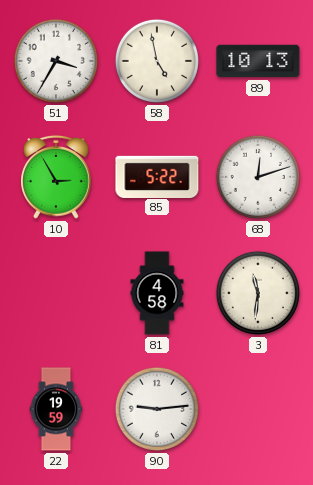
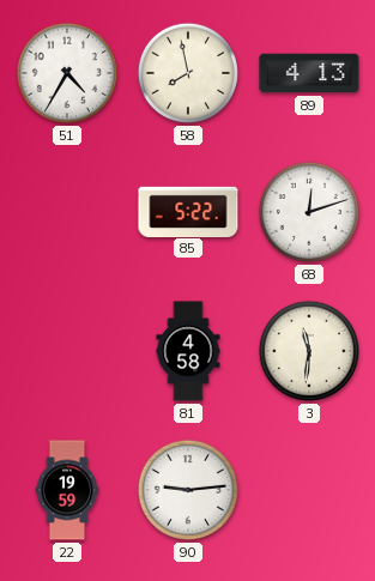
51: 3:35 -> 4:35
58: 4:58 -> 7:58
89: 10:13 -> 4:13
10: 2:55 -> none
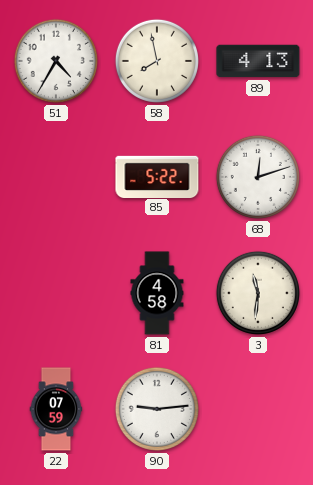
22: 19:59 -> 07:59
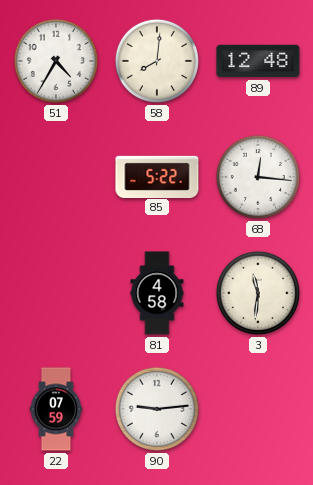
58: 7:58 -> 8:01
89: 4:13 -> 12:48
68: 12:12 -> 12:16
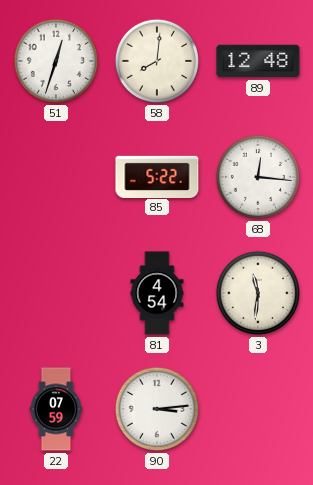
51: 4:35 -> 12:33
81: 4:58 -> 4:54
90: 9:14 -> 3:14
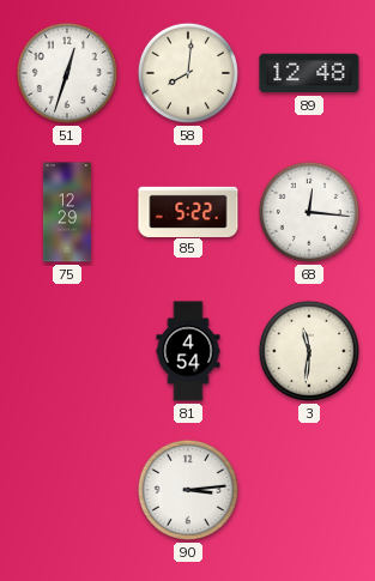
75: none -> 12:29
22: 07:59 -> none
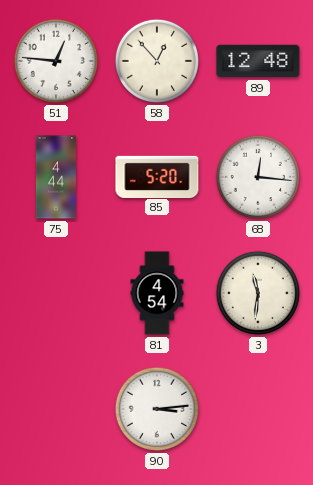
51: 12:33 -> 12:46
58: 8:01 -> 12:53
75: 12:29 -> 4:44
85: 5:22 -> 5:20
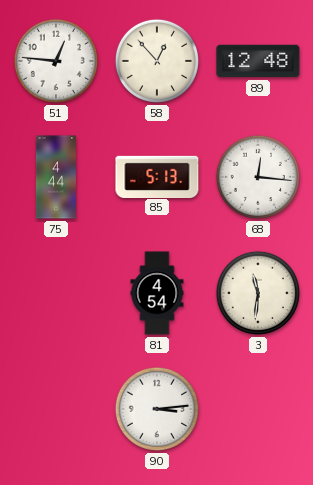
85: 5:20 -> 5:13
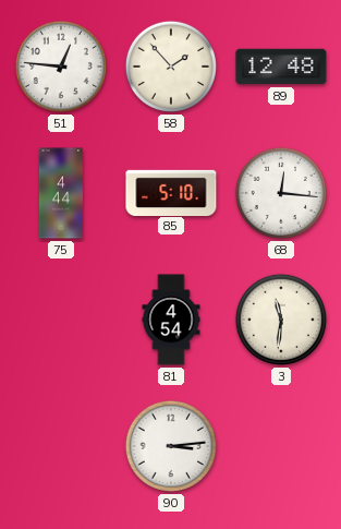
58: 12:53 -> 1:53
85: 5:13 -> 5:10
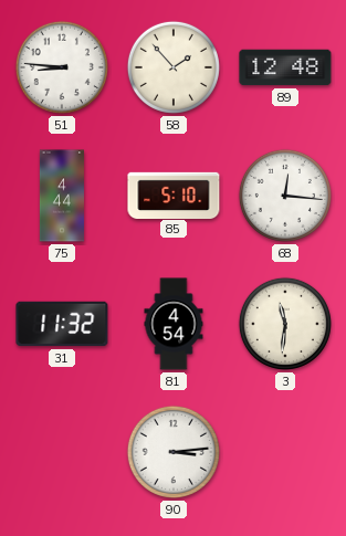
51: 12:46 -> 8:46
31: none -> 11:32
